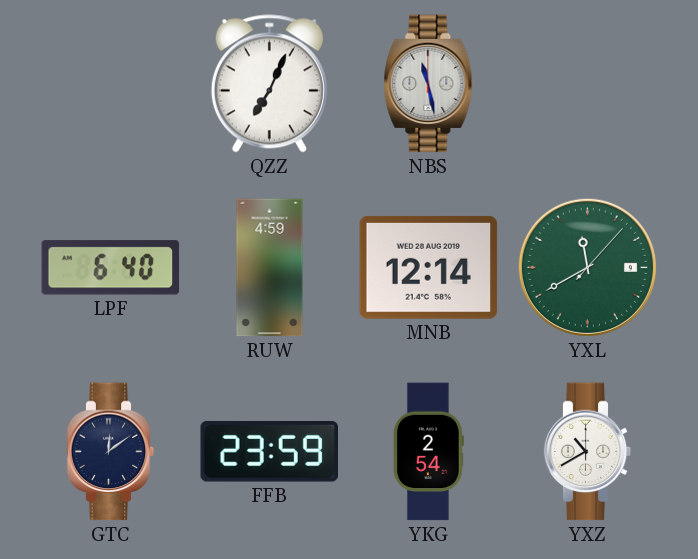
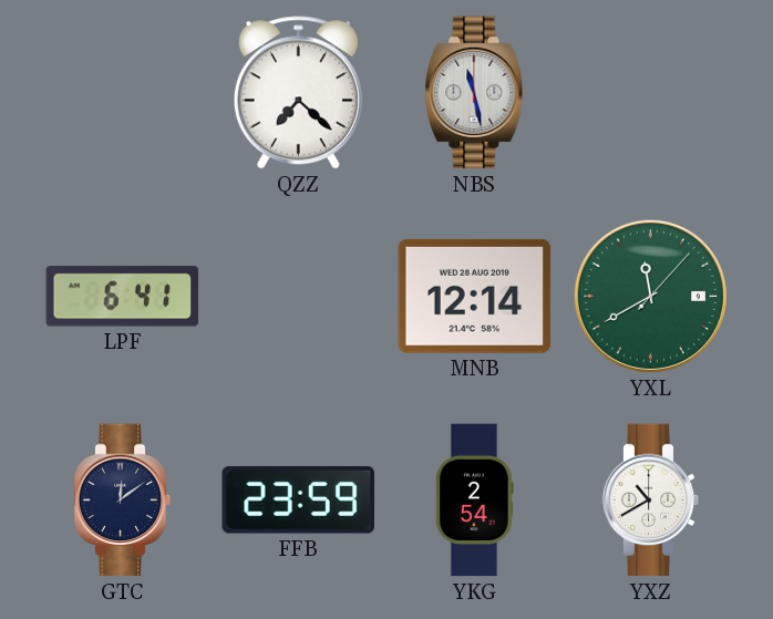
QZZ: 7:04 -> 7:22
LPF: 6:40 -> 6:41
RUW: 4:59 -> none
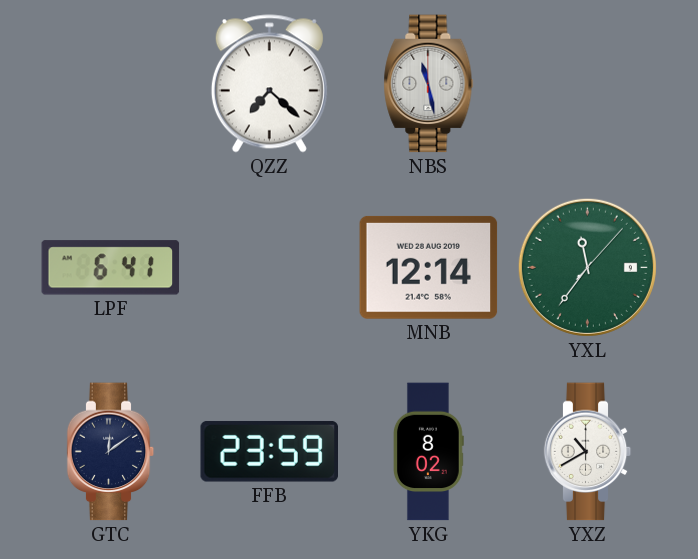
YXL: 11:40 -> 11:36
YKG: 2:54 -> 8:02
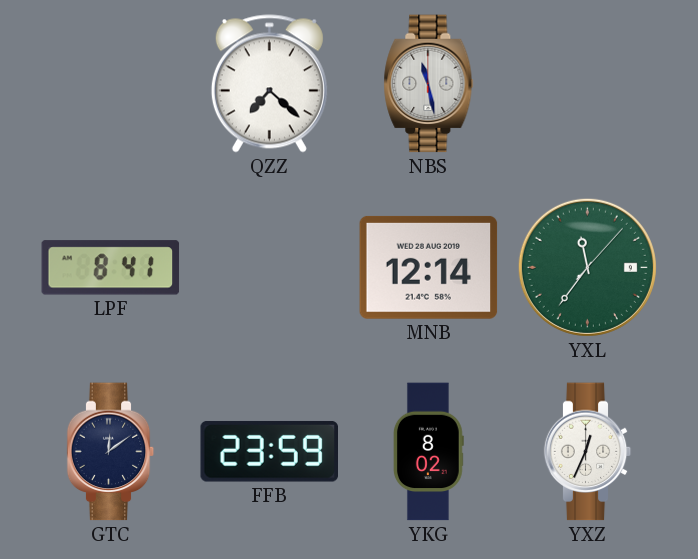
LPF: 6:41 -> 8:41
YXZ: 10:40 -> 12:34
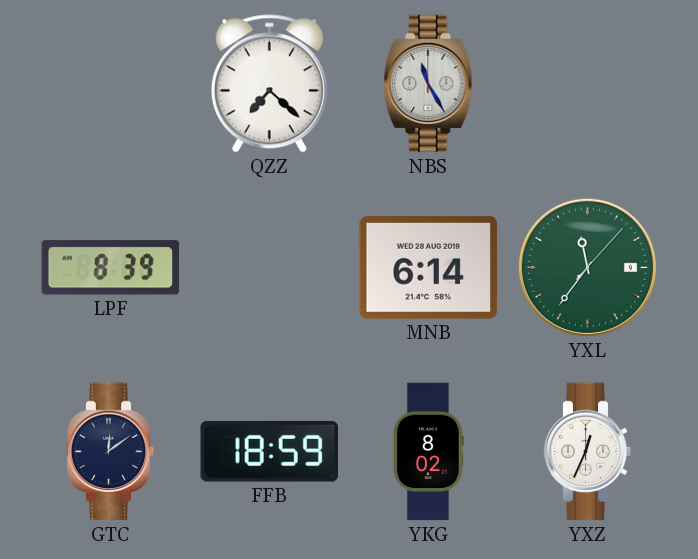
NBS: 11:28 -> 11:25
LPF: 8:41 -> 8:39
MNB: 12:14 -> 6:14
FFB: 23:59 -> 18:59
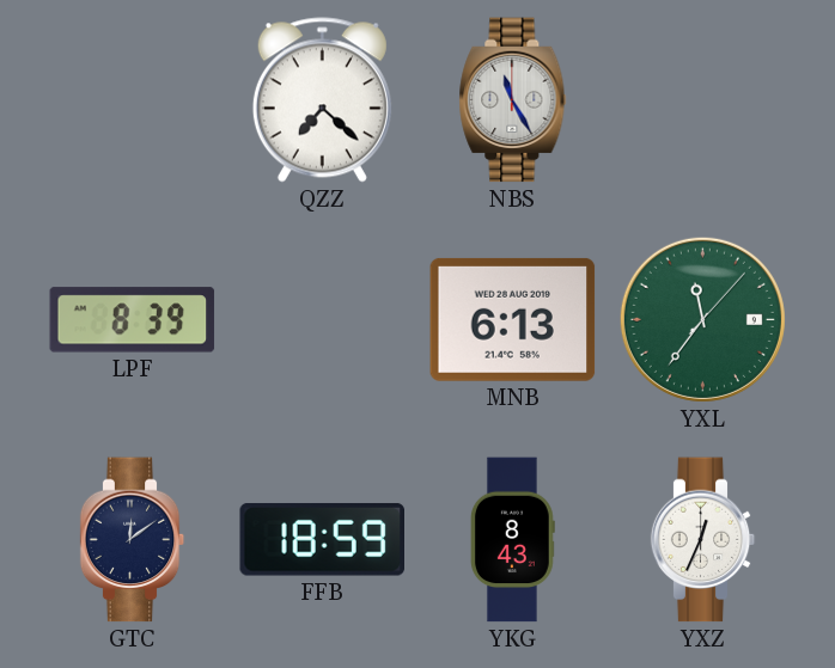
MNB: 6:14 -> 6:13
YKG: 8:02 -> 8:43
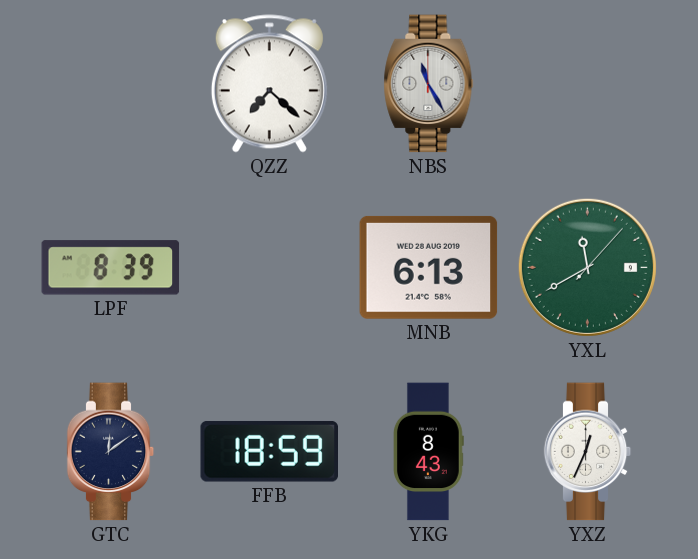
YXL: 11:36 -> 11:40
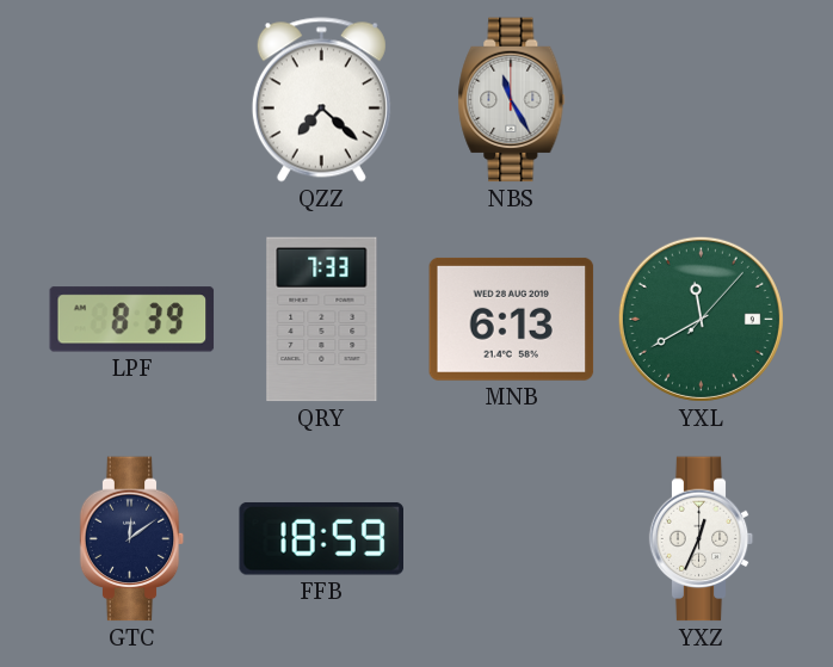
QRY: none -> 7:33
YKG: 8:43 -> none
